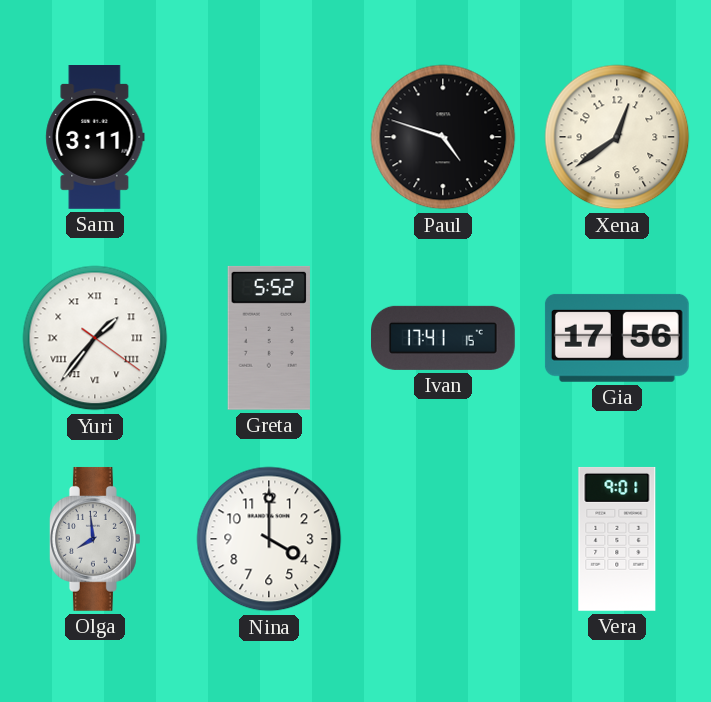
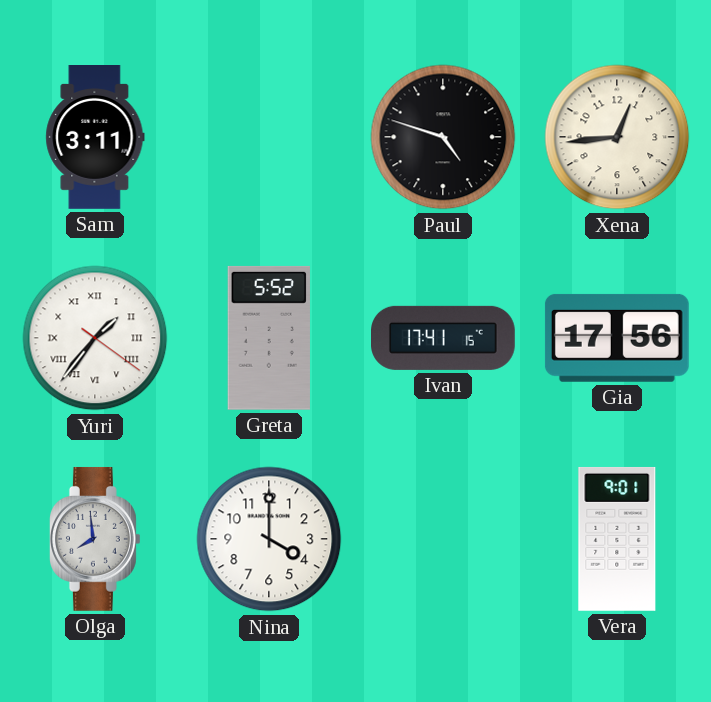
Xena: 12:39 -> 12:44
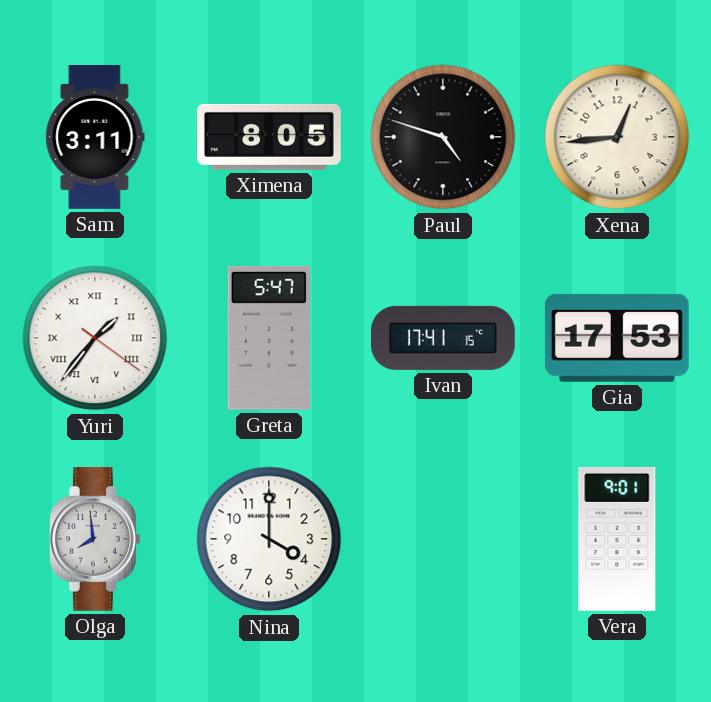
Ximena: none -> 8:05
Greta: 5:52 -> 5:47
Gia: 17:56 -> 17:53
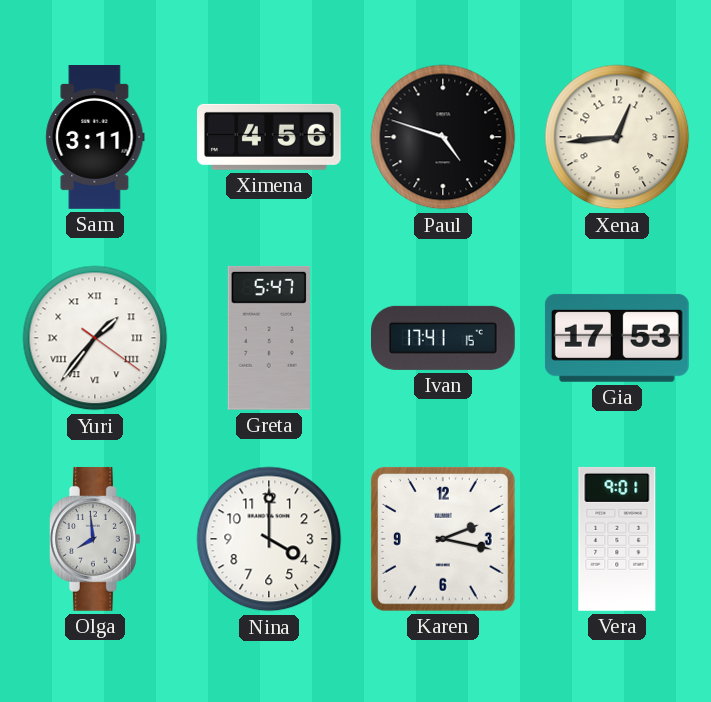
Ximena: 8:05 -> 4:56
Karen: none -> 2:17
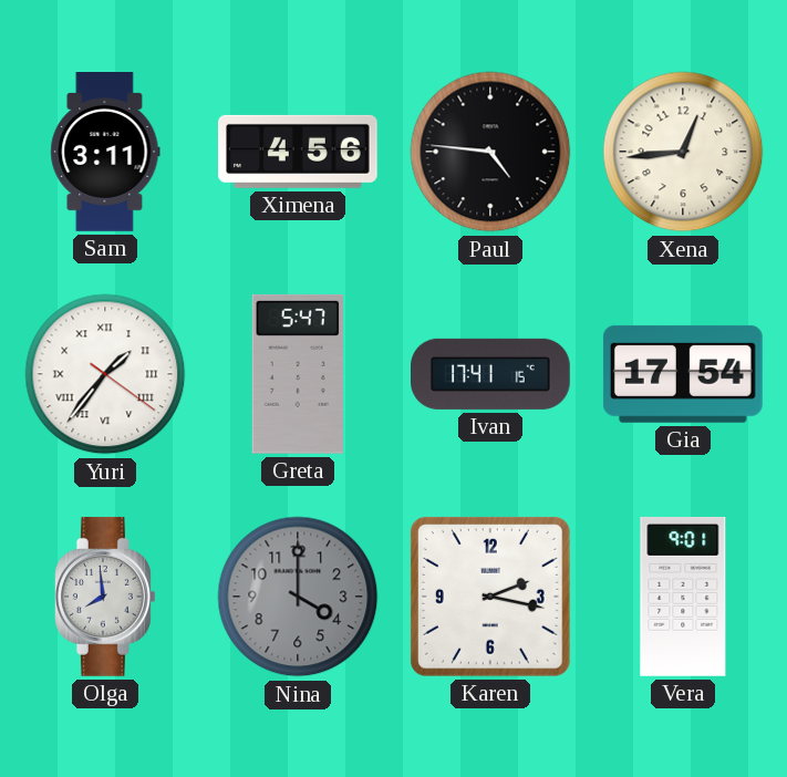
Paul: 4:48 -> 4:46
Gia: 17:53 -> 17:54
Nina dial: white -> grey
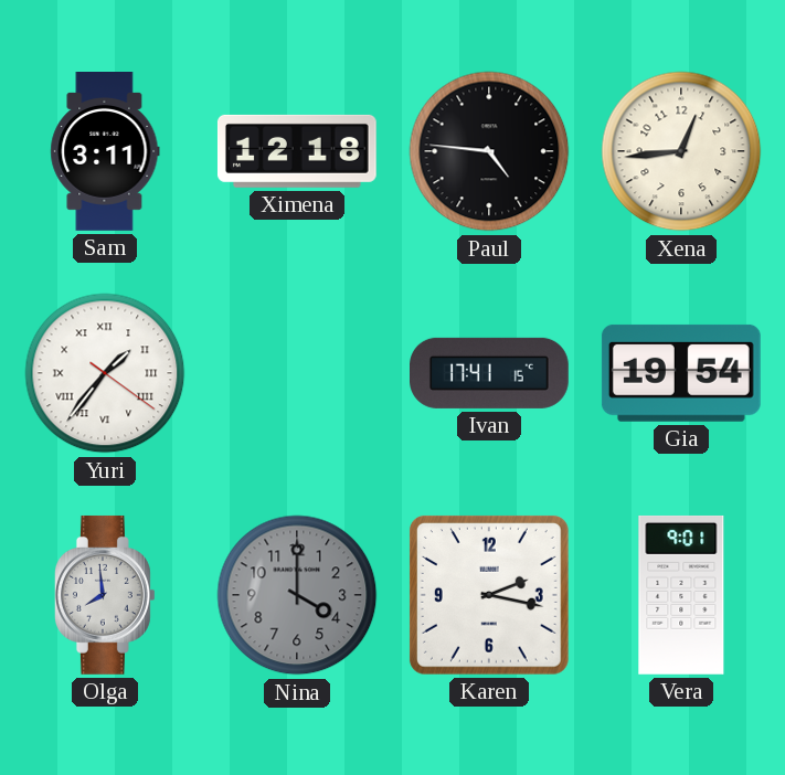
Ximena: 4:56 -> 12:18
Greta: 5:47 -> none
Gia: 17:54 -> 19:54
